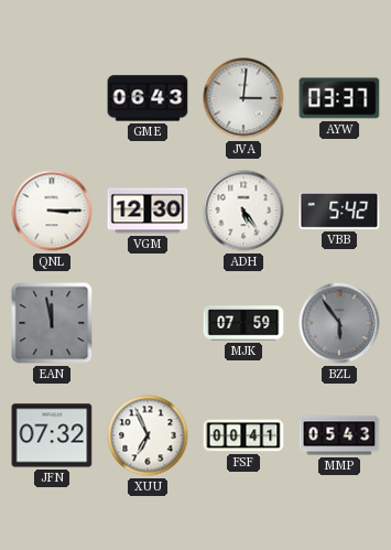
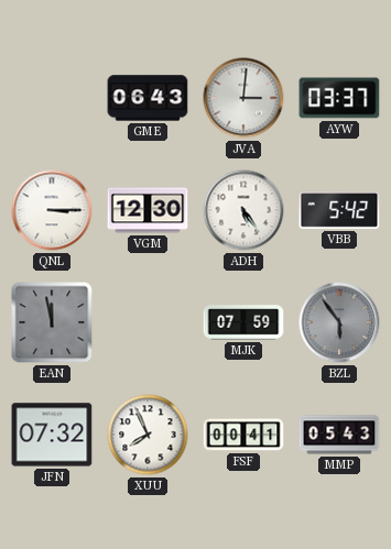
XUU: 6:56 -> 7:56
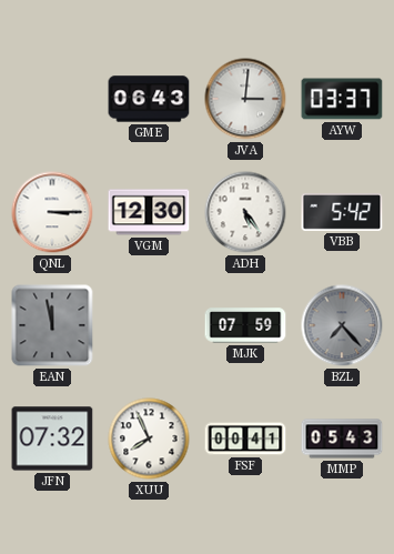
BZL: 5:54 -> 7:23
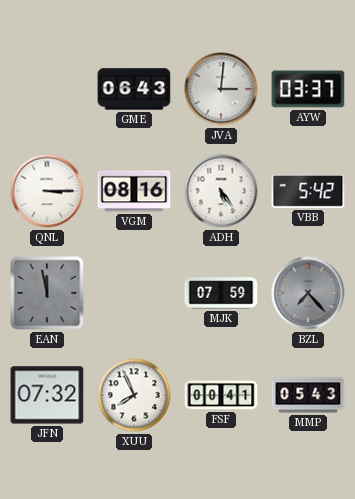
VGM: 12:30 -> 08:16
